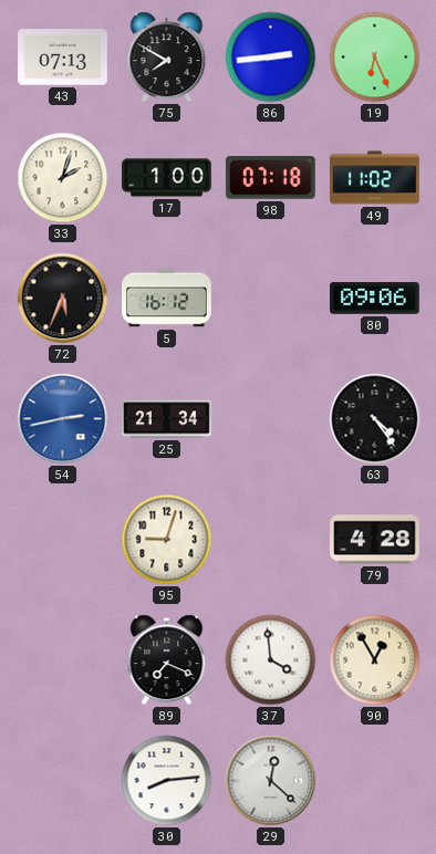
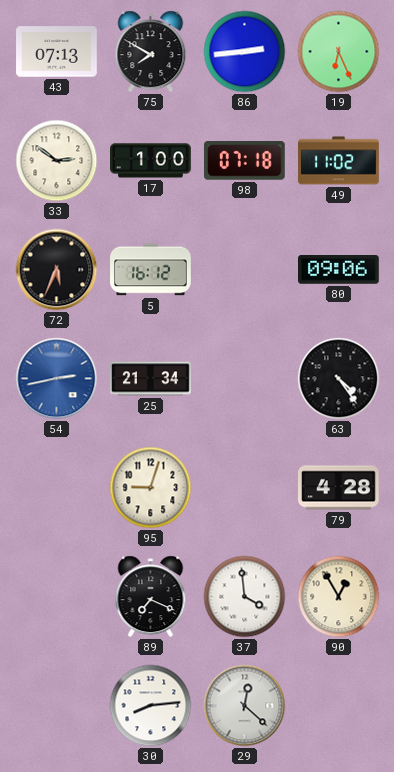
33: 2:03 -> 2:51
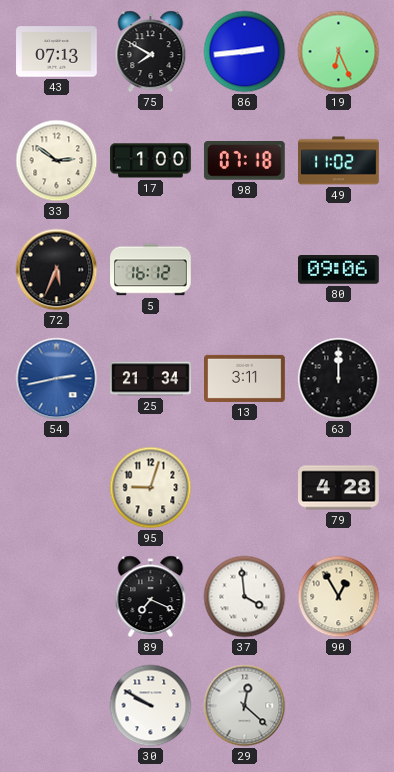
13: none -> 3:11
63: 4:24 -> 12:00
30: 8:14 -> 9:50
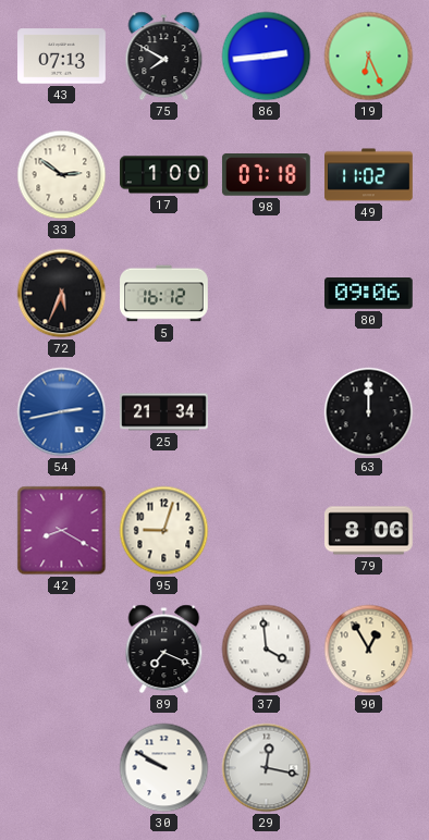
13: 3:11 -> none
42: none -> 8:20
79: 4:28 -> 8:06
29: 12:22 -> 12:17
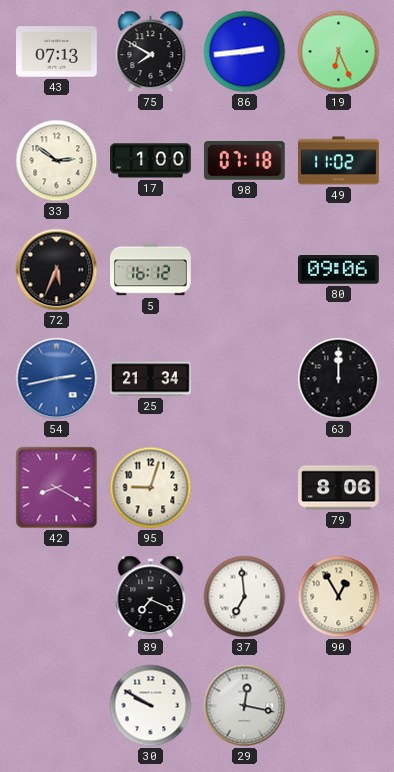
37: 3:59 -> 6:59
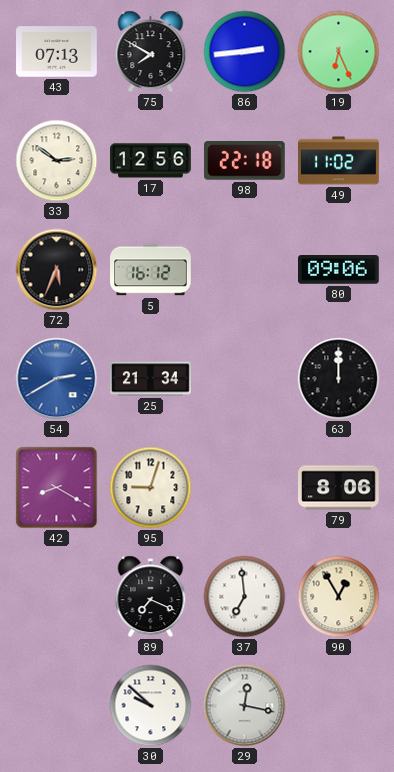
17: 1:00 -> 12:56
98: 07:18 -> 22:18
54: 2:43 -> 2:40
30: 9:50 -> 9:52
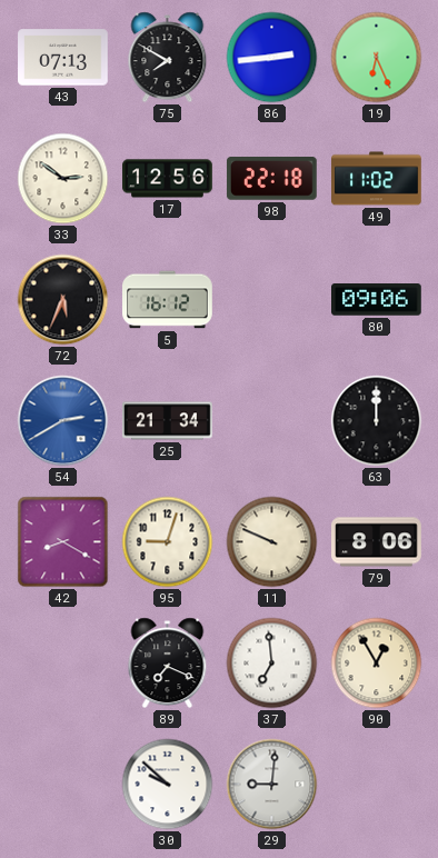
11: none -> 9:49
29: 12:17 -> 9:01
